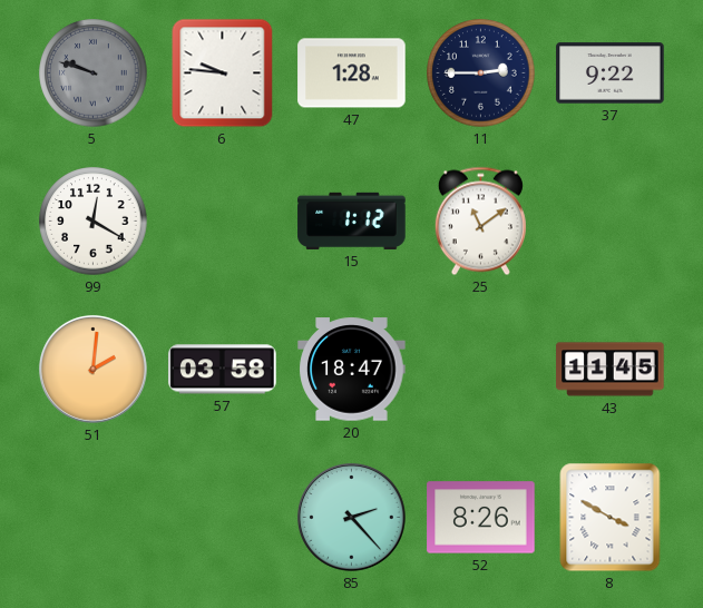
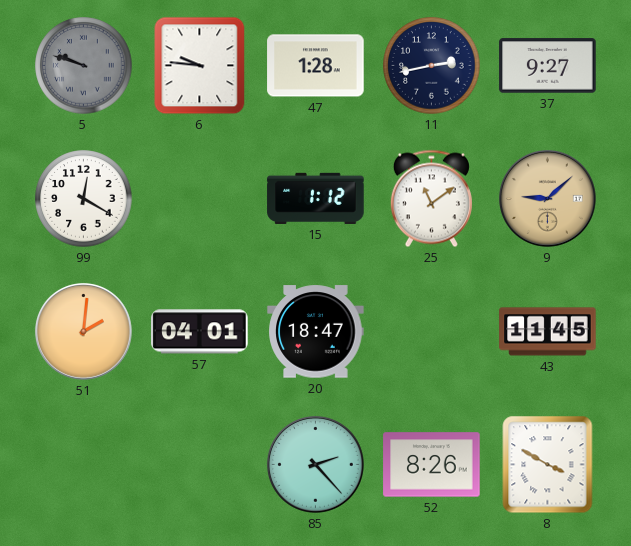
11: 2:45 -> 2:43
37: 9:22 -> 9:27
9: none -> 9:08
57: 03:58 -> 04:01
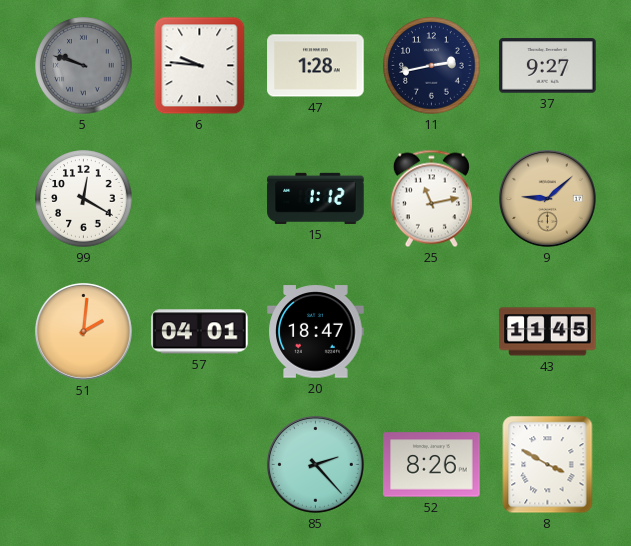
25: 11:09 -> 11:13
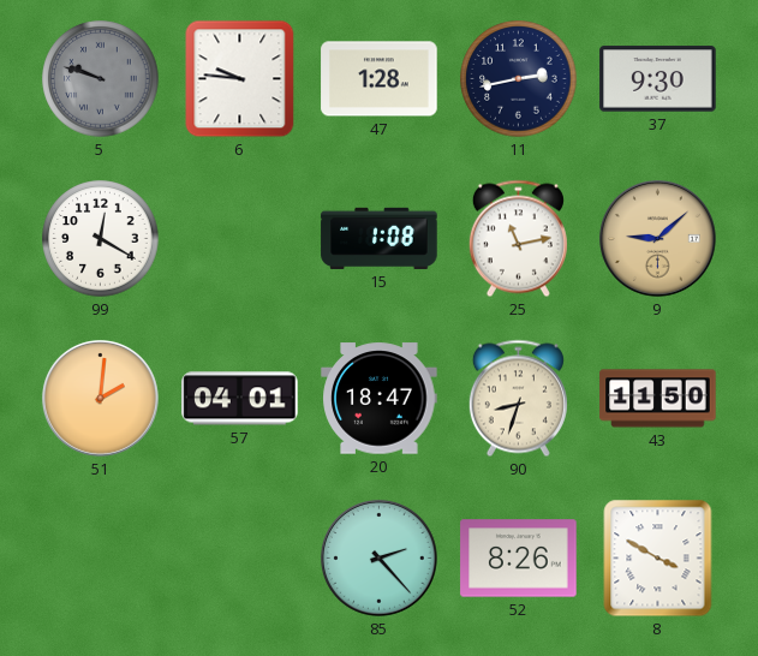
37: 9:27 -> 9:30
15: 1:12 -> 1:08
90: none -> 8:33
43: 11:45 -> 11:50
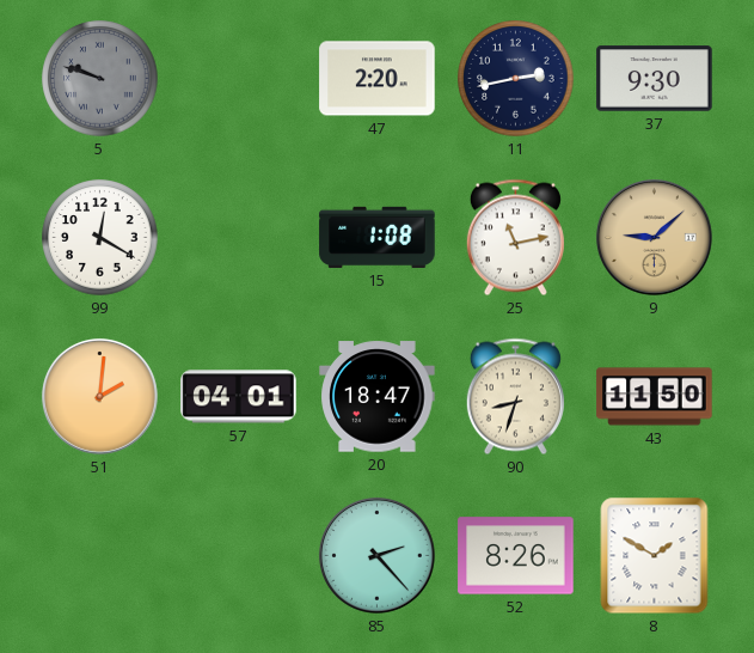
6: 9:46 -> none
47: 1:28 -> 2:20
8: 3:50 -> 1:50
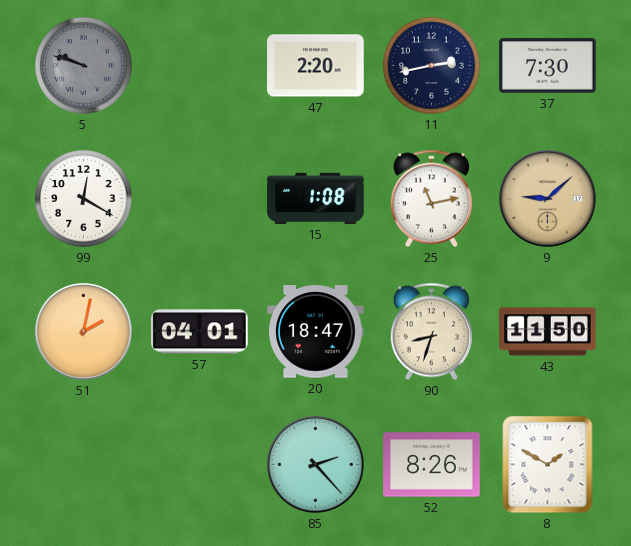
37: 9:30 -> 7:30
51: 2:01 -> 2:02
